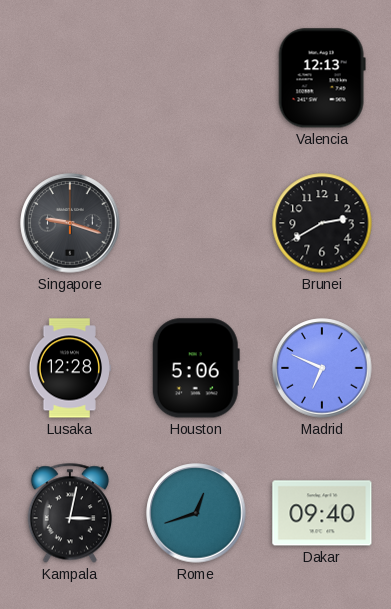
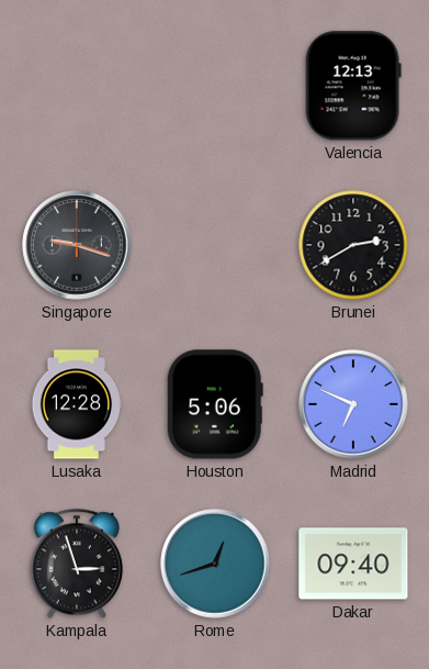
Kampala: 3:02 -> 2:57
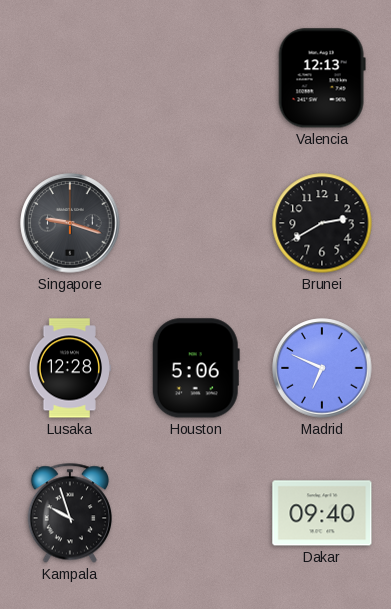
Kampala: 2:57 -> 9:57
Rome: 12:42 -> none
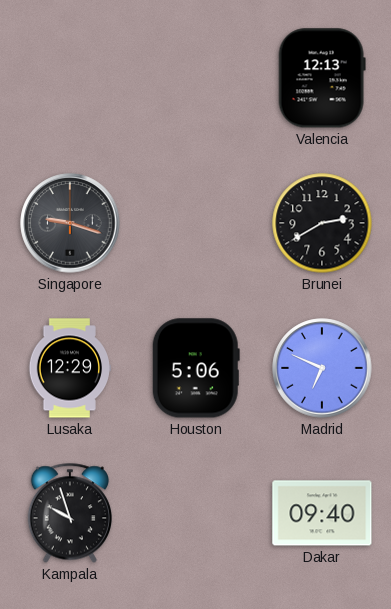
Lusaka: 12:28 -> 12:29
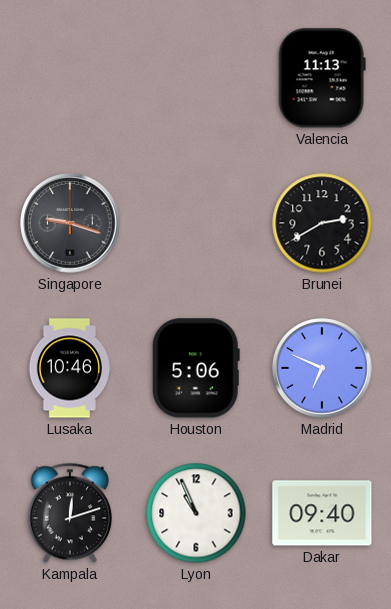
Valencia: 12:13 -> 11:13
Lusaka: 12:29 -> 10:46
Kampala: 9:57 -> 12:12
Lyon: none -> 10:56
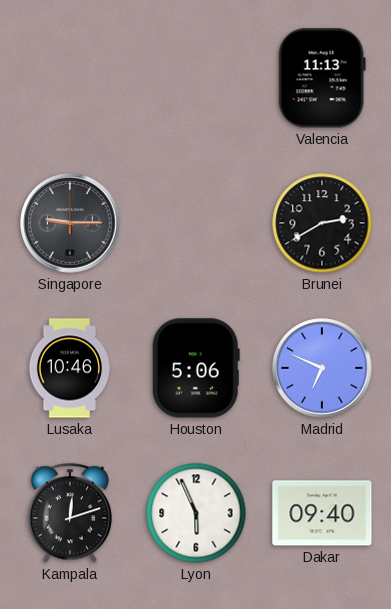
Singapore: 9:18 -> 9:15
Lyon: 10:56 -> 5:56
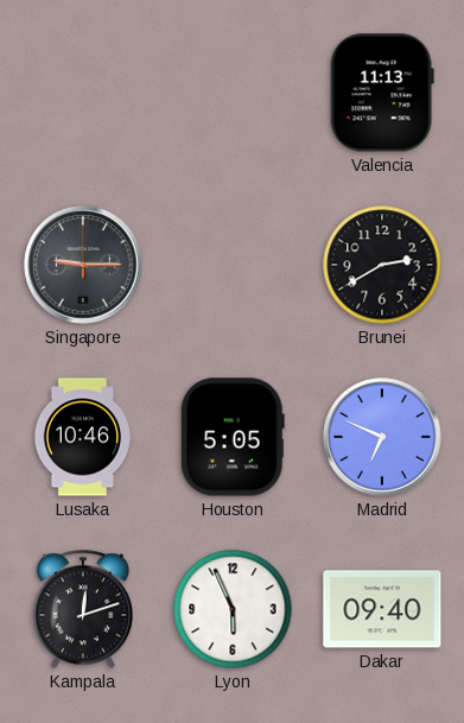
Houston: 5:06 -> 5:05
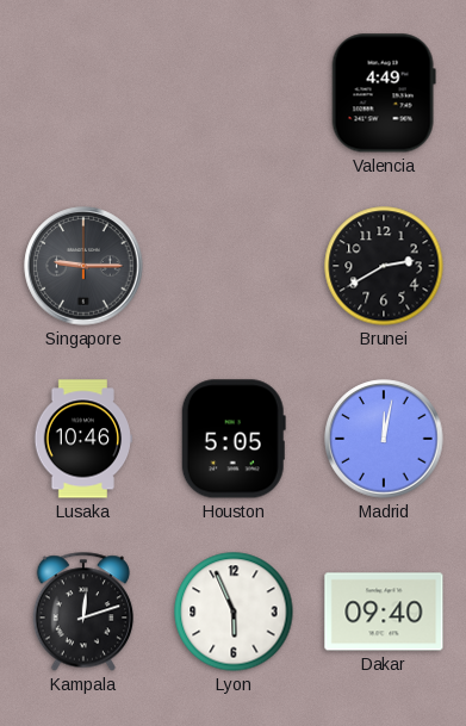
Valencia: 11:13 -> 4:49
Madrid: 6:49 -> 12:02
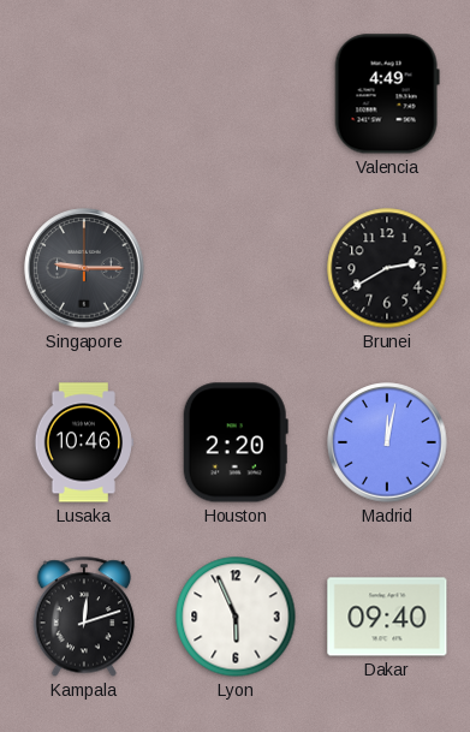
Houston: 5:05 -> 2:20
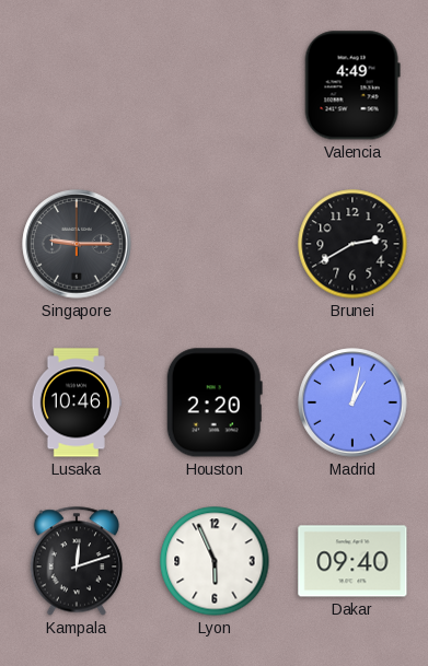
Madrid: 12:02 -> 1:02
